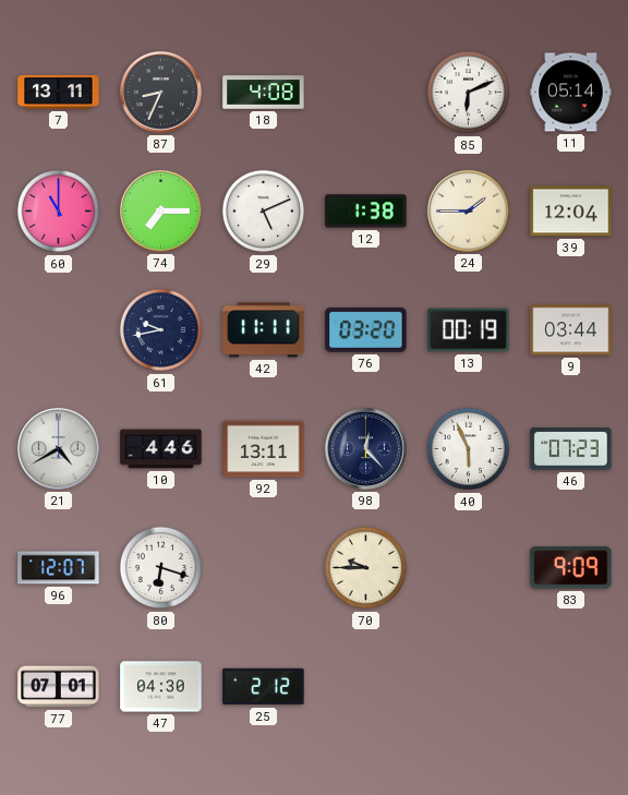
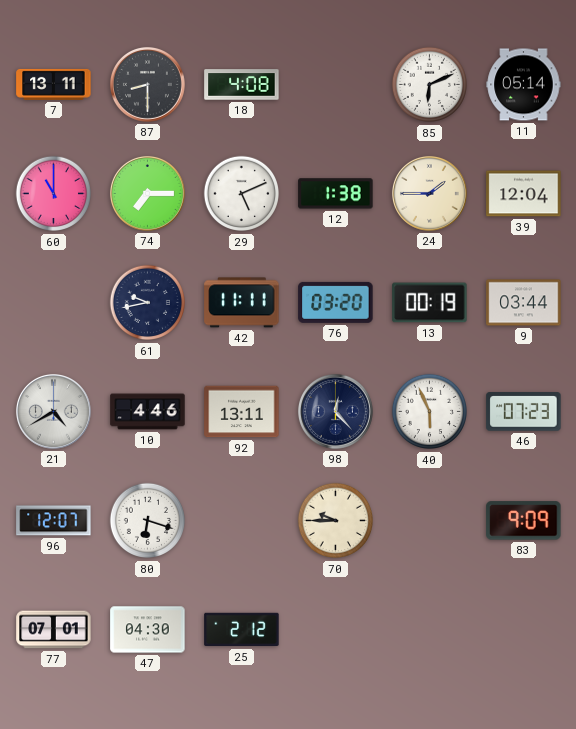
87: 8:34 -> 8:30
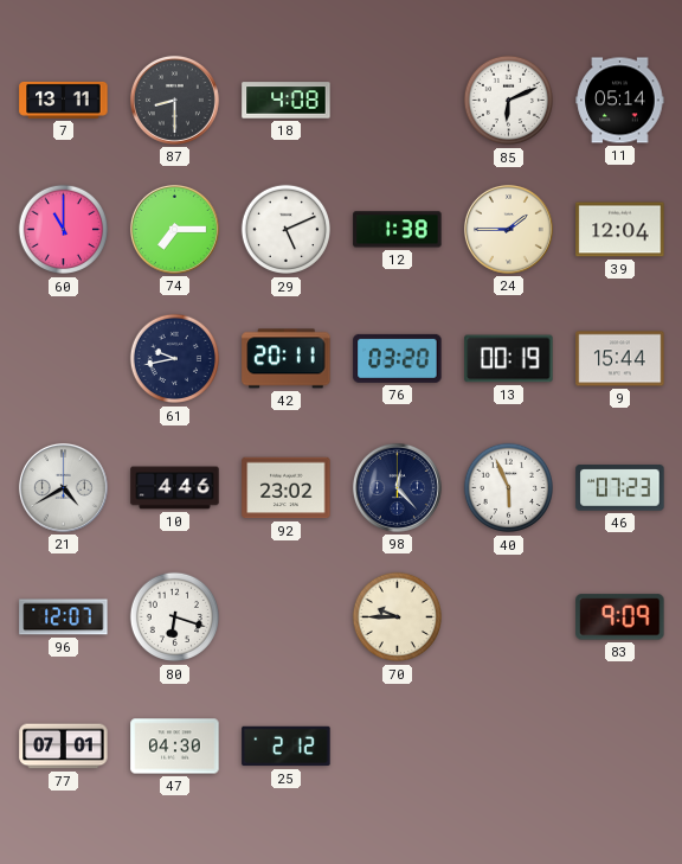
42: 11:11 -> 20:11
9: 03:44 -> 15:44
92: 13:11 -> 23:02
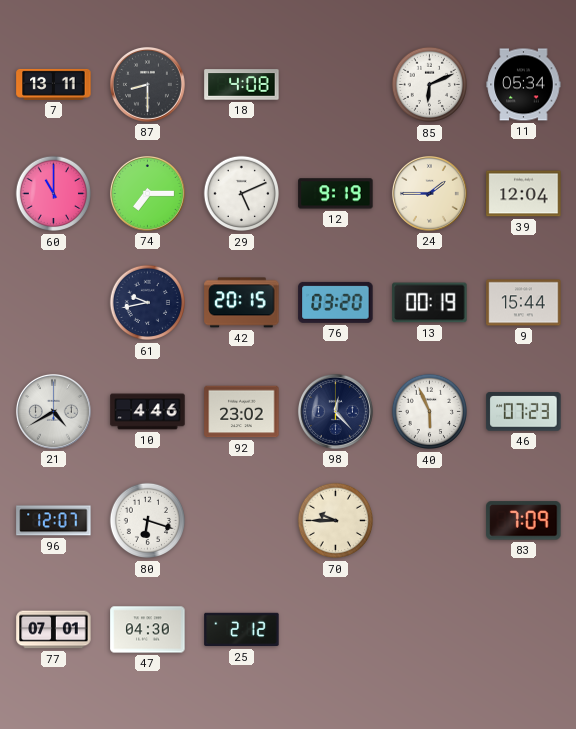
11: 05:14 -> 05:34
12: 1:38 -> 9:19
42: 20:11 -> 20:15
83: 9:09 -> 7:09
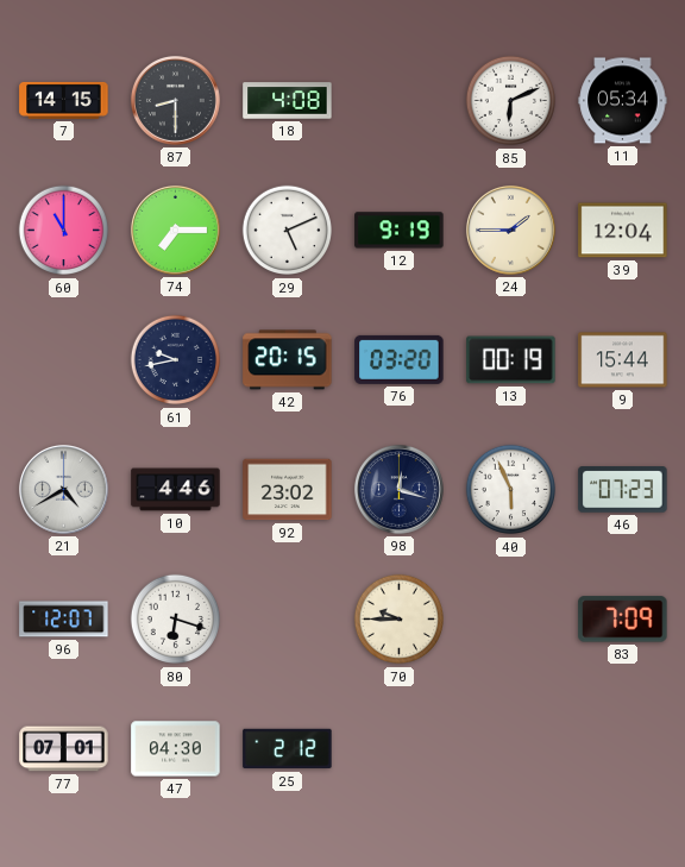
7: 13:11 -> 14:15
98: 12:23 -> 12:18
